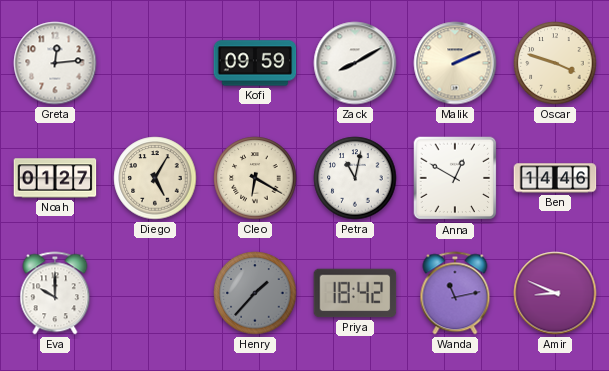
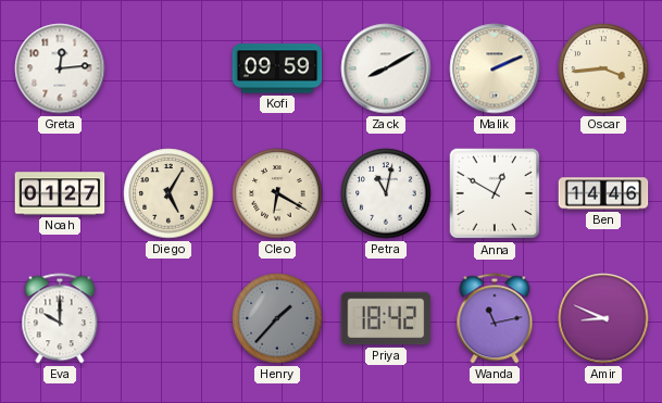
Oscar: 3:48 -> 3:44
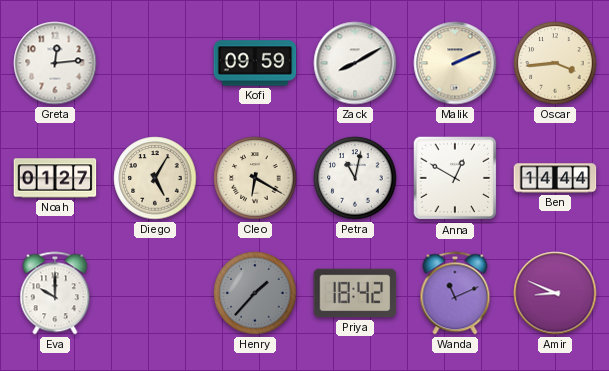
Ben: 14:46 -> 14:44
Wanda: 11:13 -> 11:11
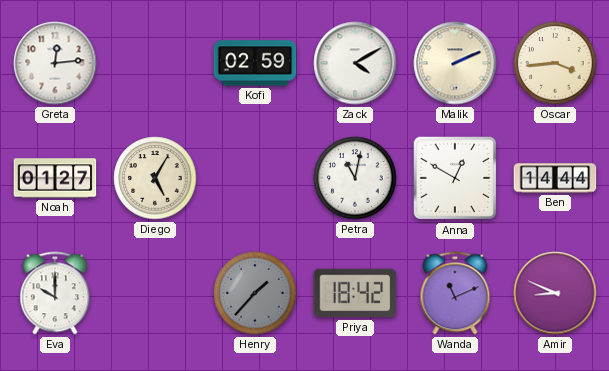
Kofi: 09:59 -> 02:59
Zack: 8:10 -> 4:10
Cleo: 6:20 -> none
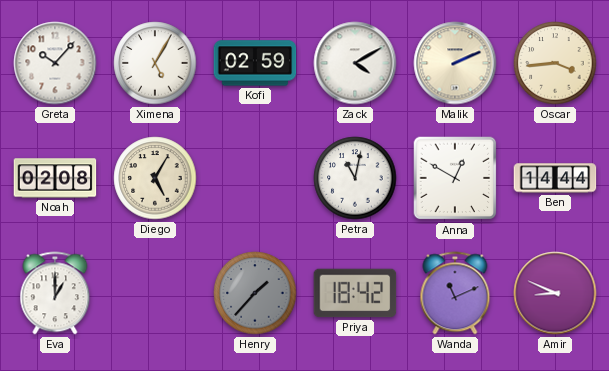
Greta: 12:14 -> 10:07
Ximena: none -> 5:05
Noah: 01:27 -> 02:08
Eva: 10:00 -> 1:00
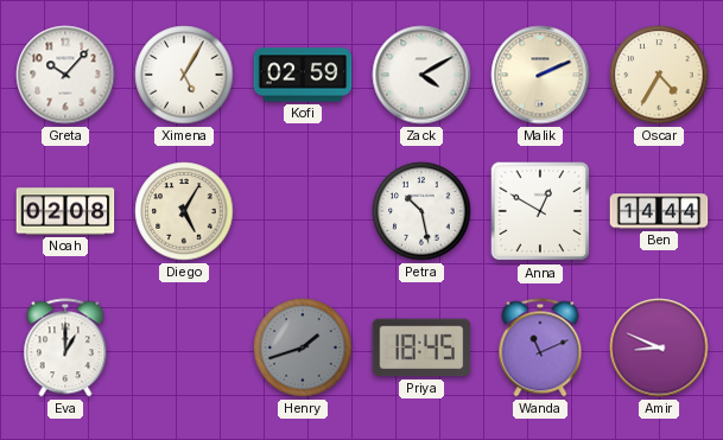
Oscar: 3:44 -> 4:35
Petra: 11:02 -> 10:28
Henry: 1:37 -> 1:42
Priya: 18:42 -> 18:45
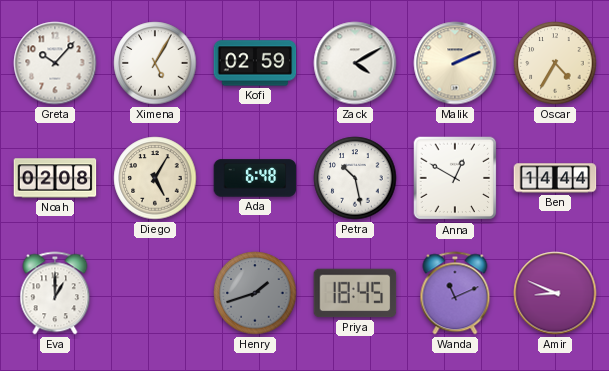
Ada: none -> 6:48
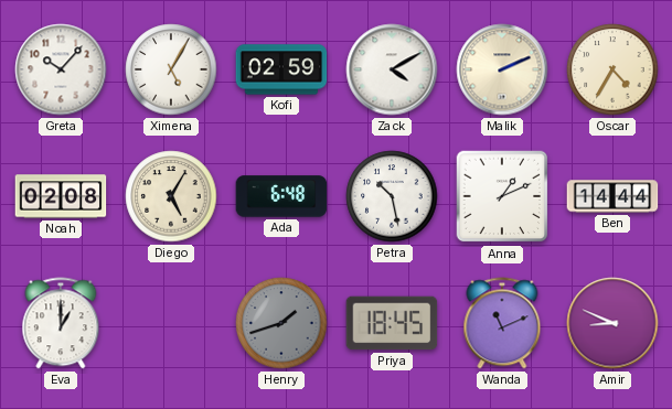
Anna: 12:50 -> 1:11
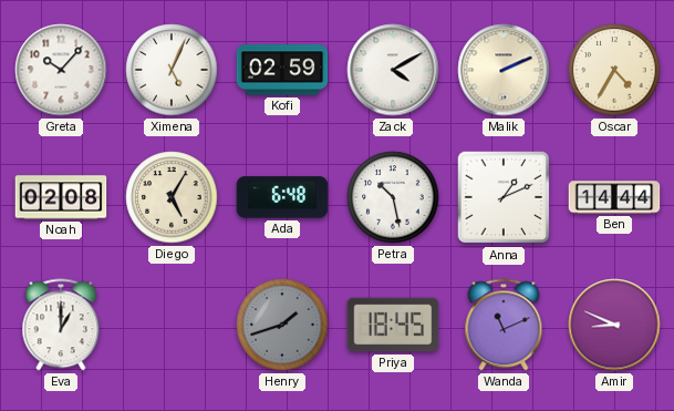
Ximena: 5:05 -> 5:04
